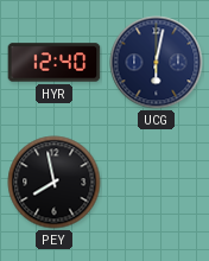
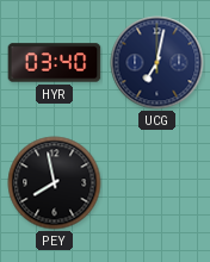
HYR: 12:40 -> 03:40
UCG: 6:02 -> 7:02
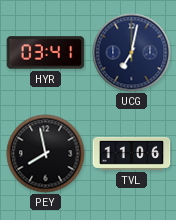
HYR: 03:40 -> 03:41
TVL: none -> 11:06
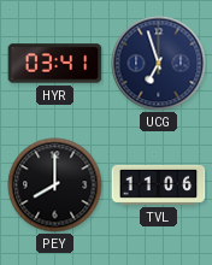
UCG: 7:02 -> 6:57
PEY: 7:58 -> 8:00
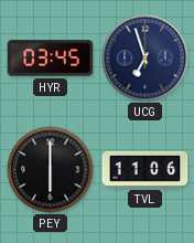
HYR: 03:41 -> 03:45
PEY: 8:00 -> 6:00
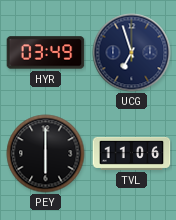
HYR: 03:45 -> 03:49
